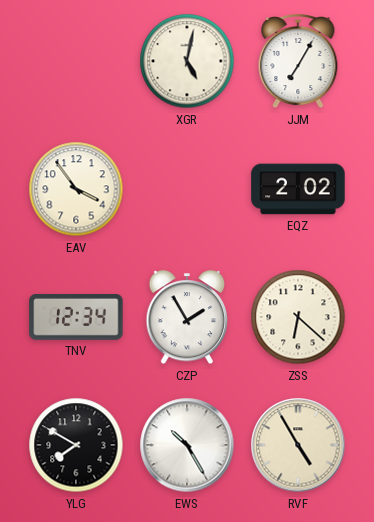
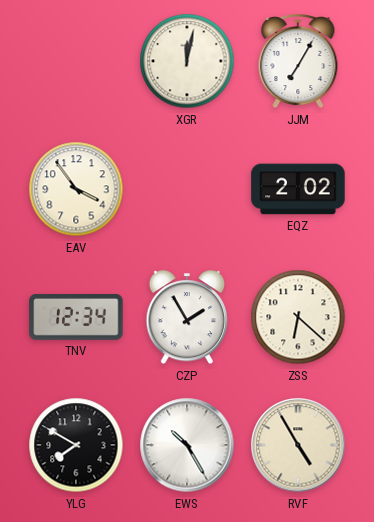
XGR: 5:02 -> 12:02
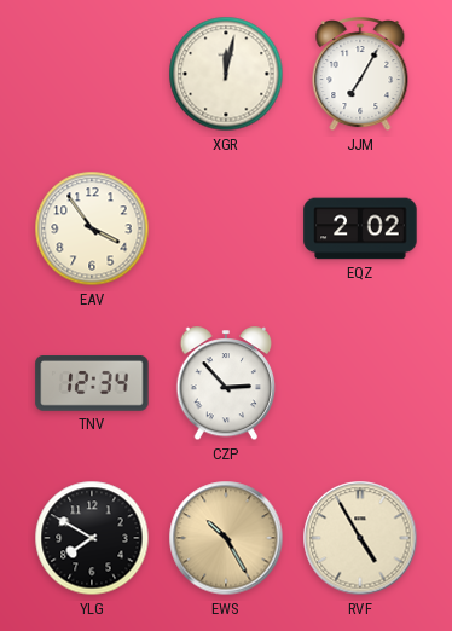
CZP: 1:55 -> 2:53
ZSS: 6:22 -> none
EWS dial: white -> champagne
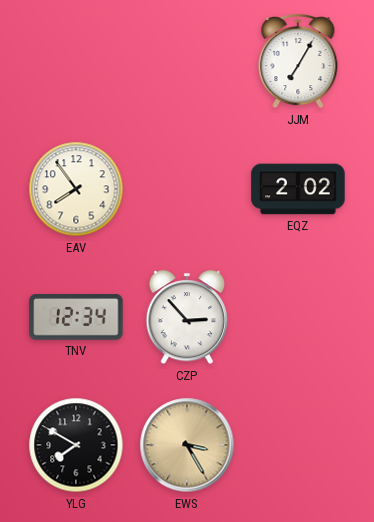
XGR: 12:02 -> none
EAV: 3:54 -> 7:54
EWS: 10:25 -> 3:25
RVF: 4:55 -> none
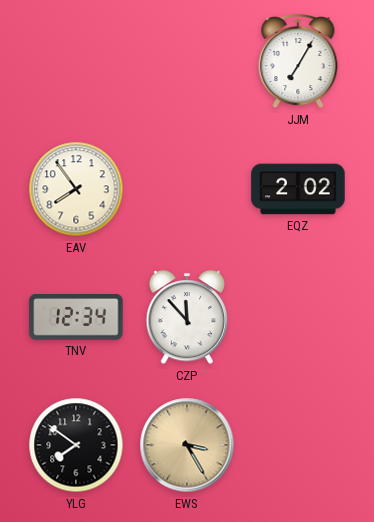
CZP: 2:53 -> 11:53
YLG: 7:50 -> 7:51
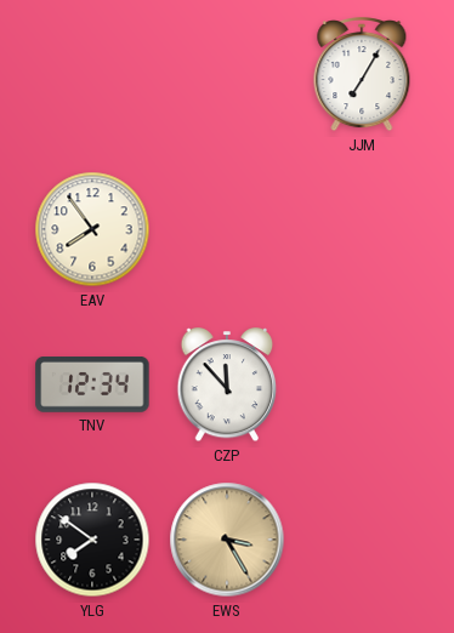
EQZ: 2:02 -> none
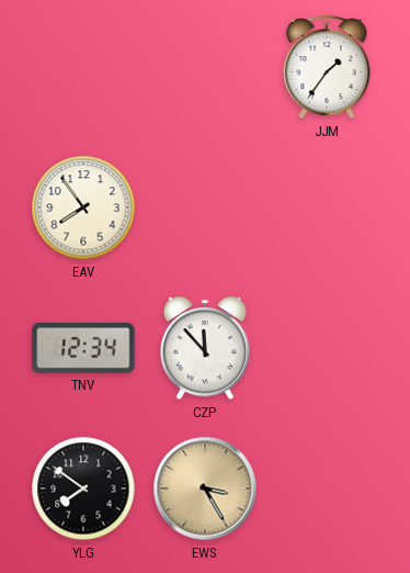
JJM: 7:05 -> 1:36
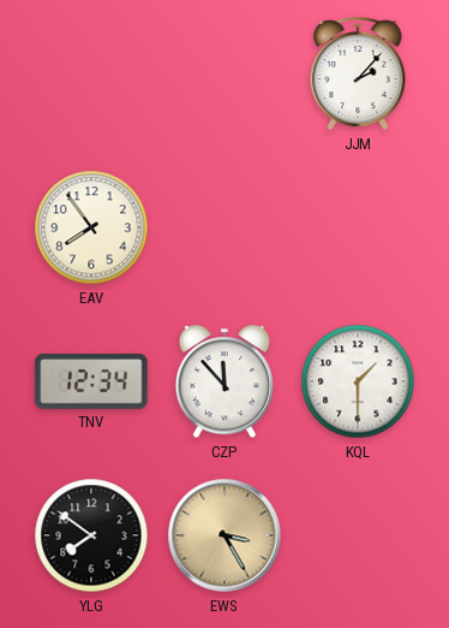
JJM: 1:36 -> 2:07
KQL: none -> 1:30
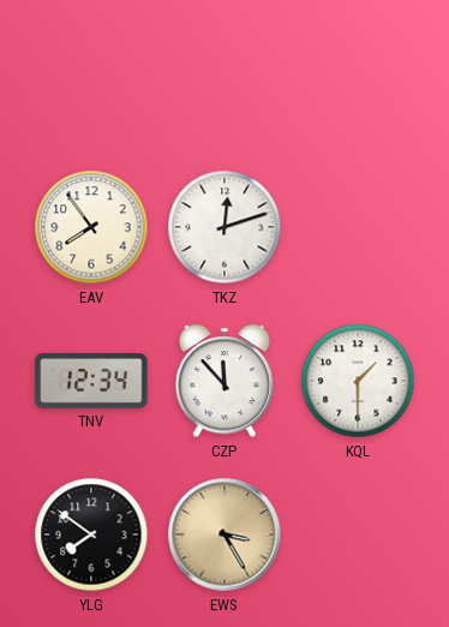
JJM: 2:07 -> none
TKZ: none -> 12:12
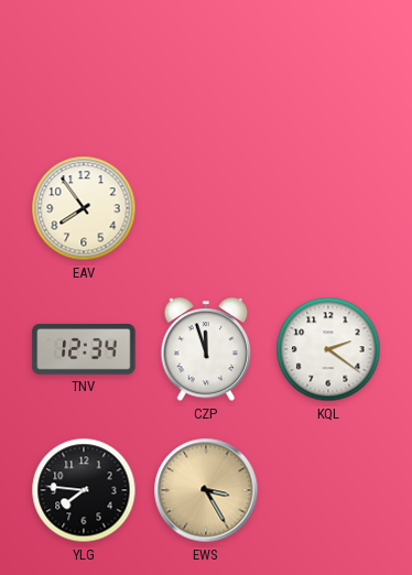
TKZ: 12:12 -> none
CZP: 11:53 -> 11:57
KQL: 1:30 -> 2:21
YLG: 7:51 -> 7:46
